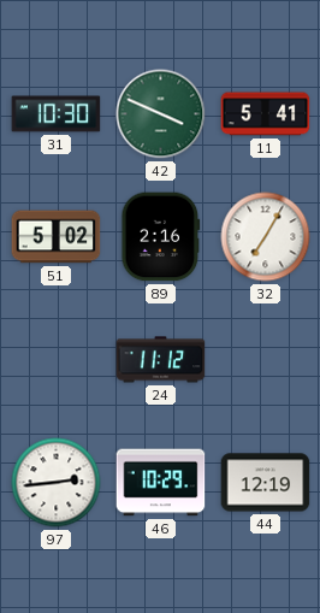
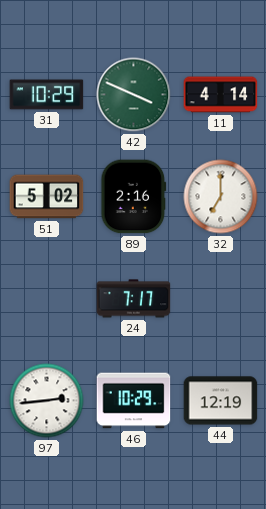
31: 10:30 -> 10:29
11: 5:41 -> 4:14
32: 7:05 -> 7:00
24: 11:12 -> 7:17
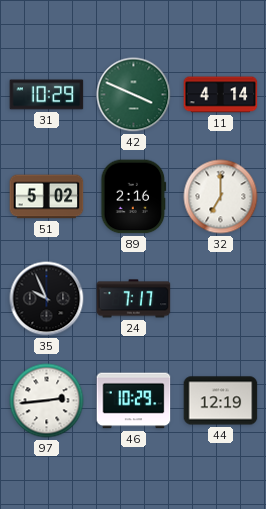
35: none -> 9:56
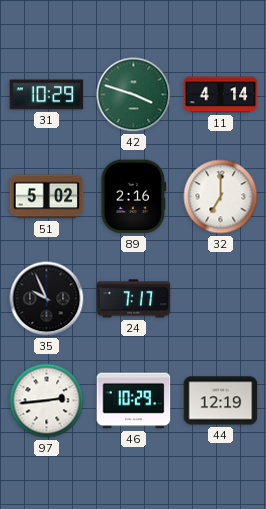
42: 3:49 -> 3:48
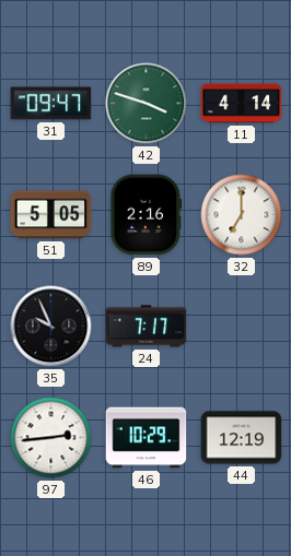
31: 10:29 -> 09:47
51: 5:02 -> 5:05
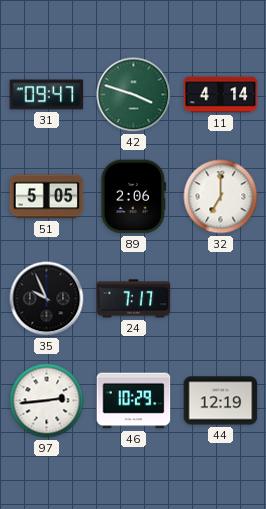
89: 2:16 -> 2:06
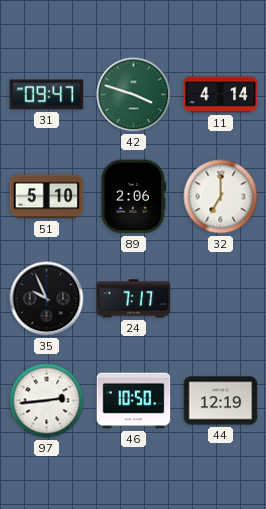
51: 5:05 -> 5:10
46: 10:29 -> 10:50
